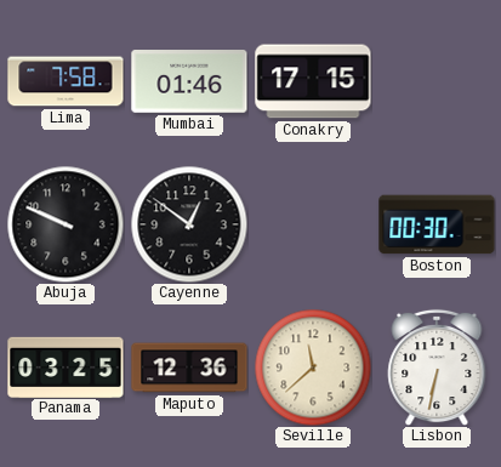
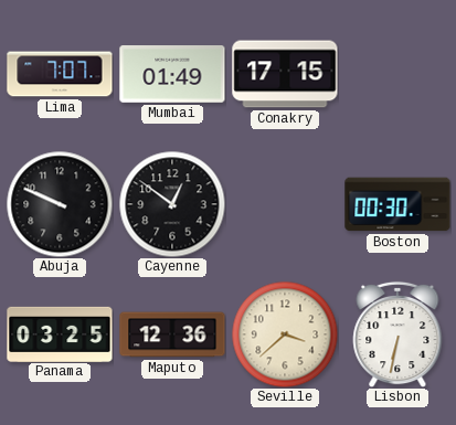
Lima: 7:58 -> 7:07
Mumbai: 01:46 -> 01:49
Seville: 11:38 -> 3:38
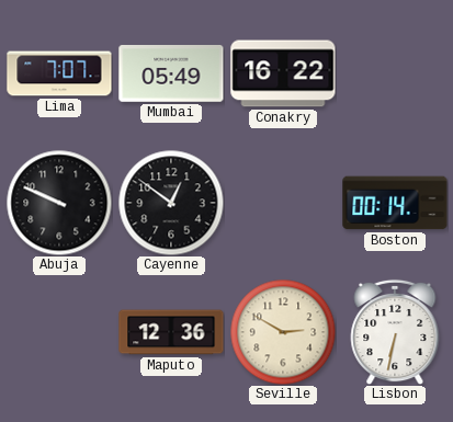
Mumbai: 01:49 -> 05:49
Conakry: 17:15 -> 16:22
Boston: 00:30 -> 00:14
Panama: 03:25 -> none
Seville: 3:38 -> 2:50
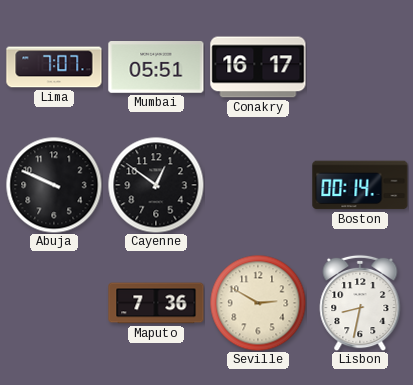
Mumbai: 05:49 -> 05:51
Conakry: 16:22 -> 16:17
Maputo: 12:36 -> 7:36
Lisbon: 6:32 -> 8:32
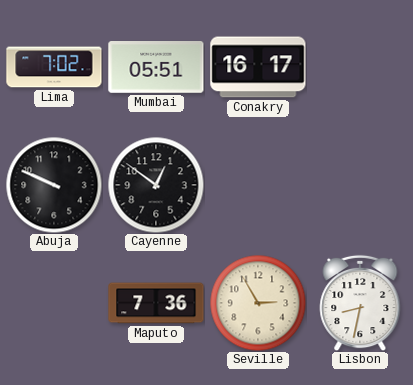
Lima: 7:07 -> 7:02
Boston: 00:14 -> none
Seville: 2:50 -> 2:55
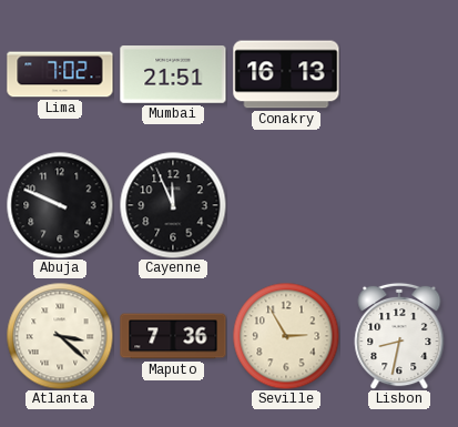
Mumbai: 05:51 -> 21:51
Conakry: 16:17 -> 16:13
Cayenne: 12:51 -> 11:56
Atlanta: none -> 3:22
